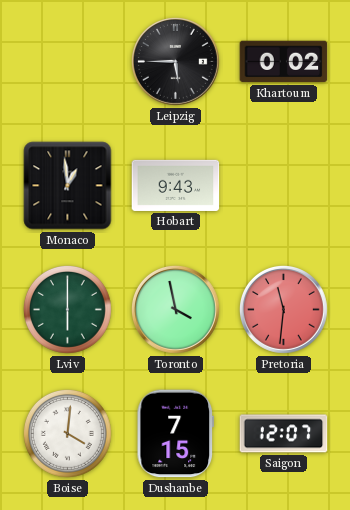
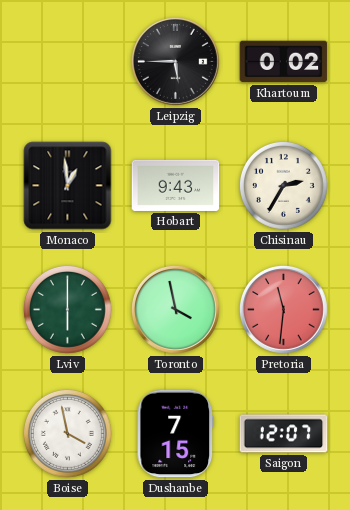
Chisinau: none -> 2:35
Boise: 4:01 -> 3:58
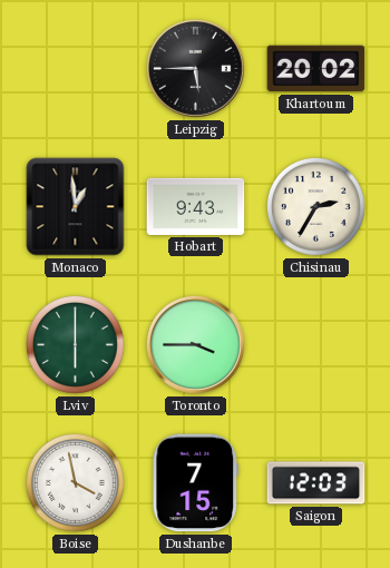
Khartoum: 0:02 -> 20:02
Toronto: 3:58 -> 3:45
Pretoria: 11:31 -> none
Saigon: 12:07 -> 12:03
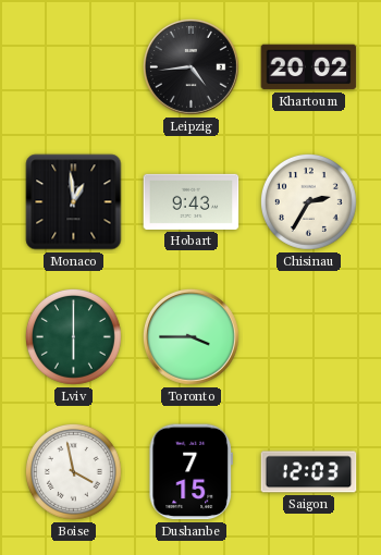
Leipzig: 5:45 -> 4:44
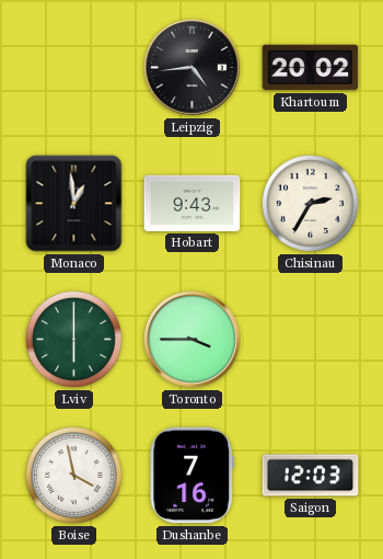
Dushanbe: 7:15 -> 7:16
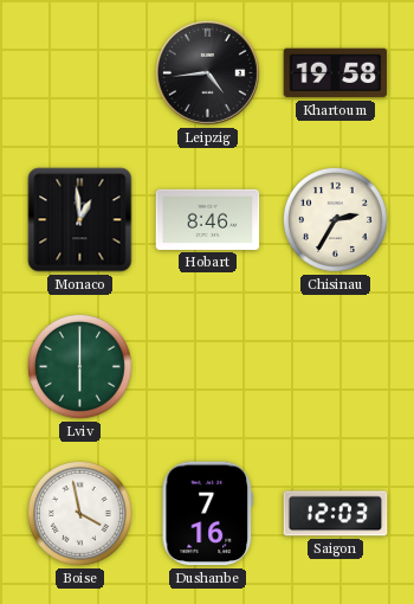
Khartoum: 20:02 -> 19:58
Hobart: 9:43 -> 8:46
Toronto: 3:45 -> none
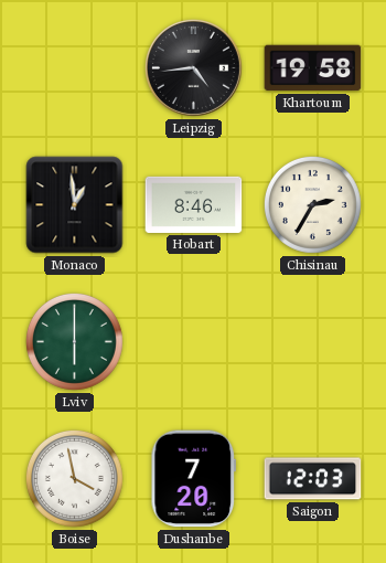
Dushanbe: 7:16 -> 7:20
